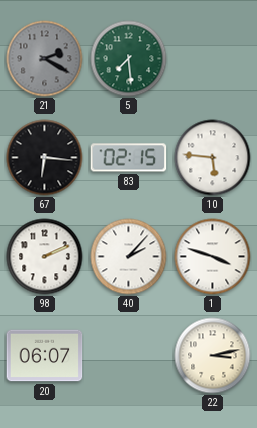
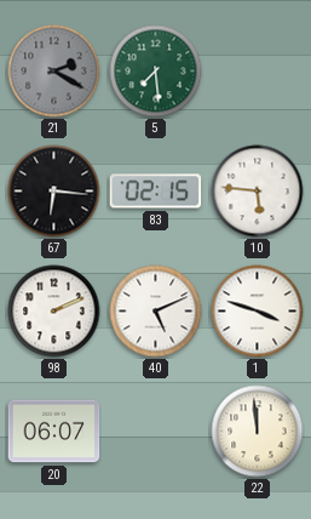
40: 2:07 -> 5:11
22: 3:13 -> 11:59
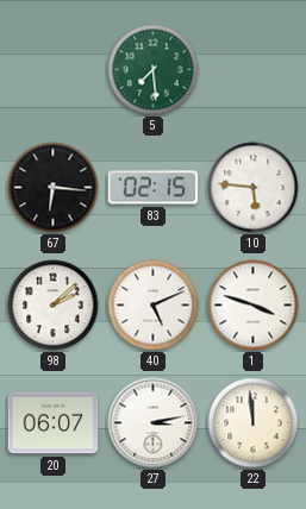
21: 2:20 -> none
98: 2:11 -> 2:08
27: none -> 3:13
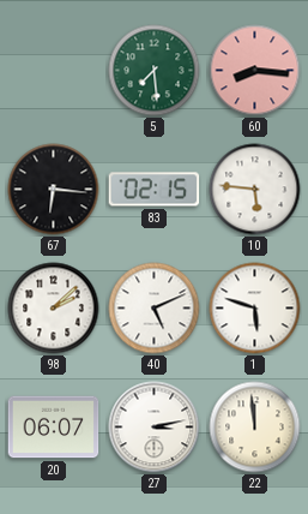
60: none -> 8:16
1: 3:48 -> 5:48
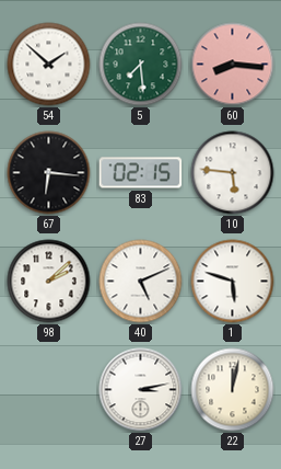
54: none -> 1:52
20: 06:07 -> none
22: 11:59 -> 12:02
